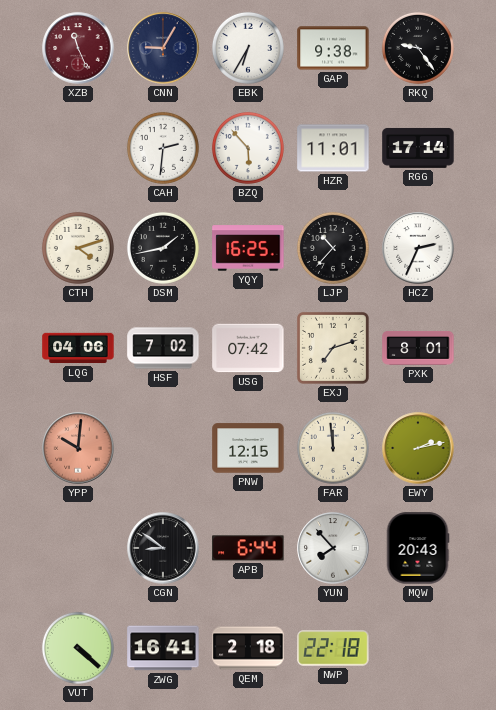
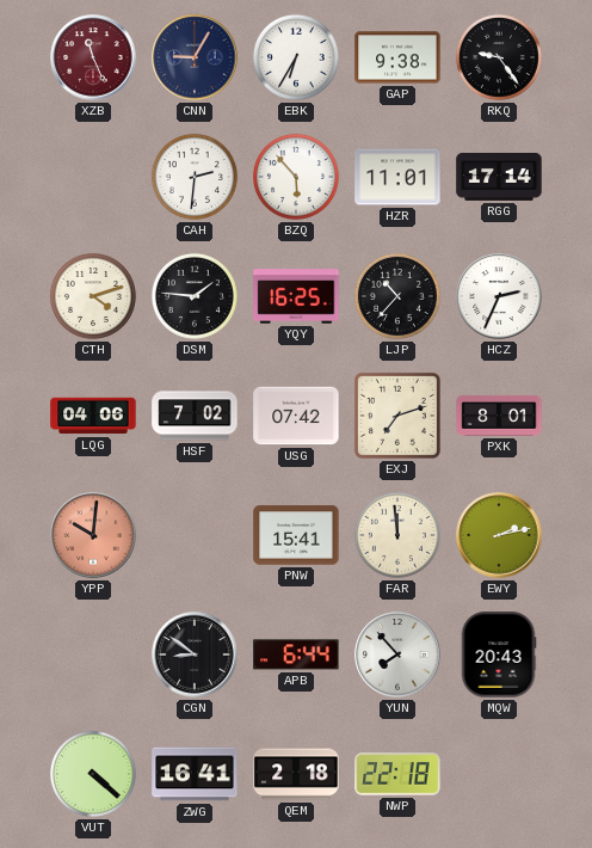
DSM: 1:43 -> 1:46
PNW: 12:15 -> 15:41
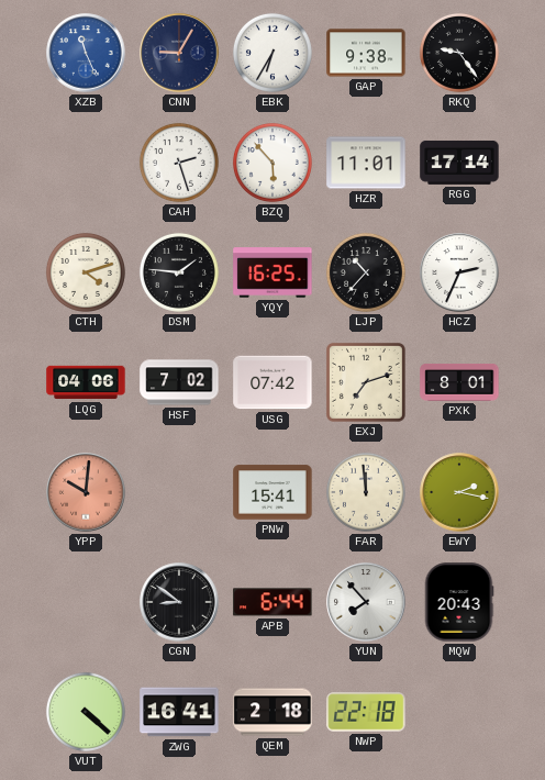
XZB dial: burgundy -> blue
CAH: 2:31 -> 2:27
EWY: 2:13 -> 2:17
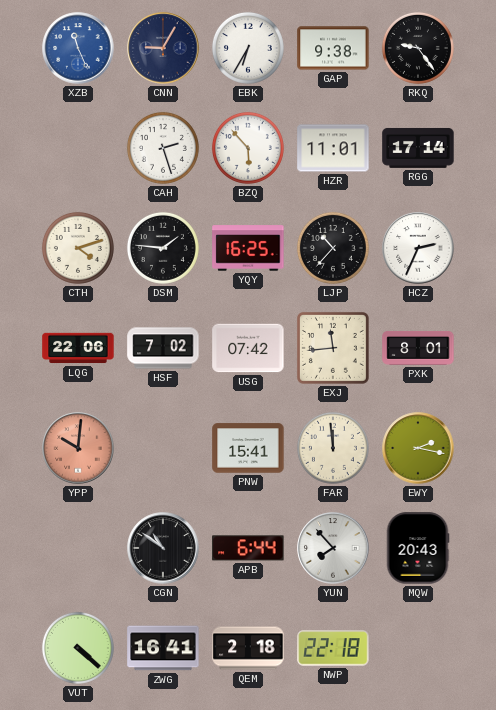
LQG: 04:06 -> 22:06
EXJ: 7:12 -> 11:44
CGN: 8:51 -> 10:51
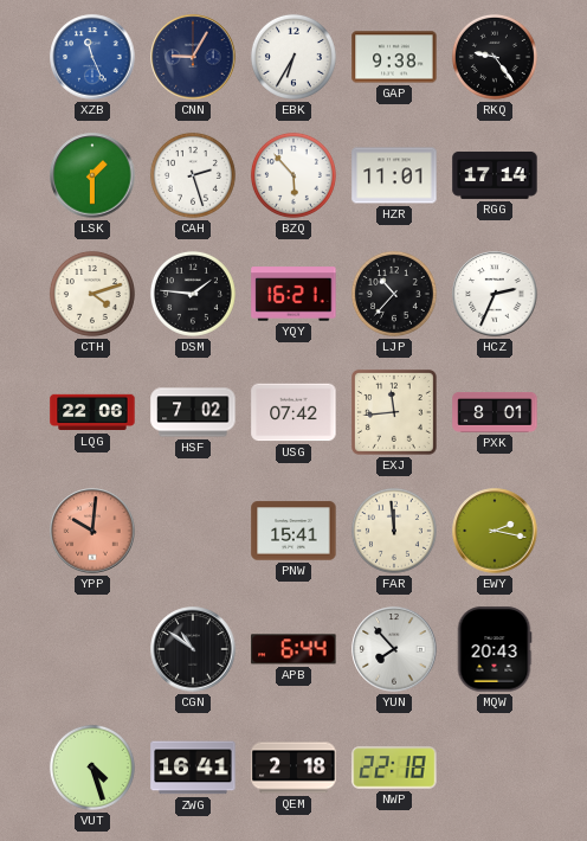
LSK: none -> 1:30
YQY: 16:25 -> 16:21
VUT: 4:22 -> 4:27
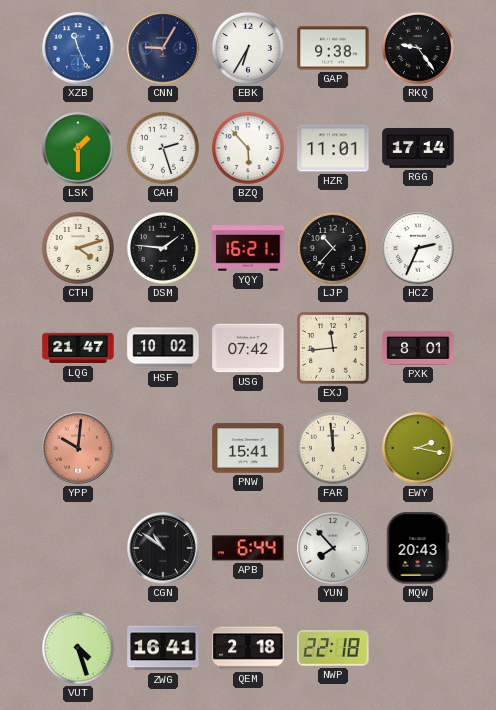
LQG: 22:06 -> 21:47
HSF: 7:02 -> 10:02
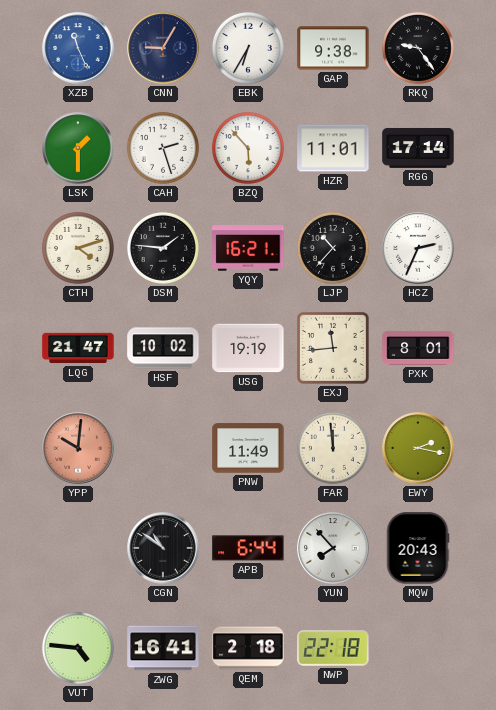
USG: 07:42 -> 19:19
PNW: 15:41 -> 11:49
VUT: 4:27 -> 4:46
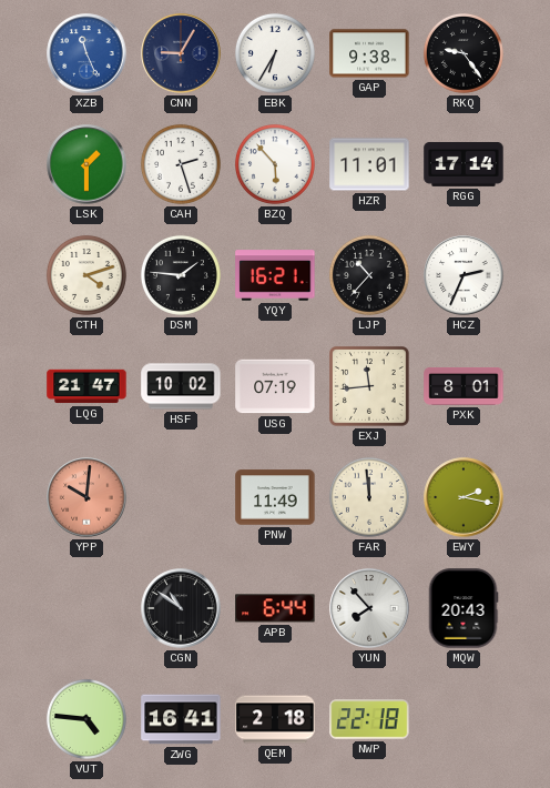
USG: 19:19 -> 07:19
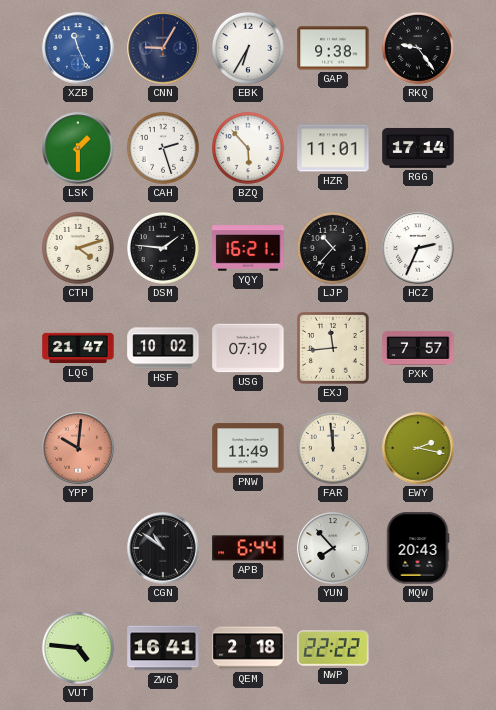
PXK: 8:01 -> 7:57
NWP: 22:18 -> 22:22
